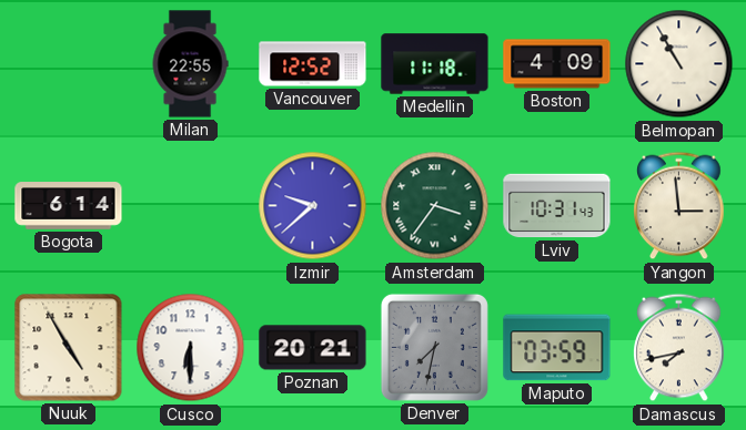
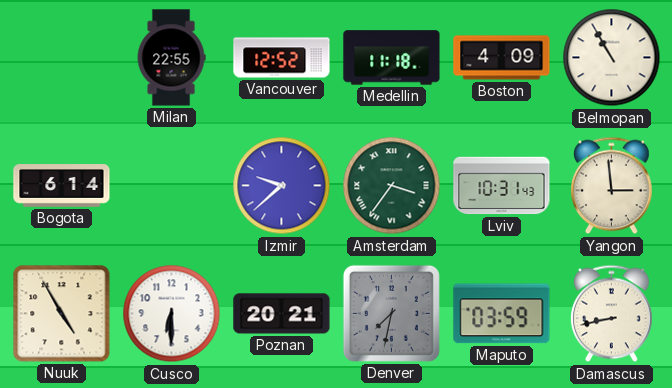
Damascus: 7:43 -> 8:43
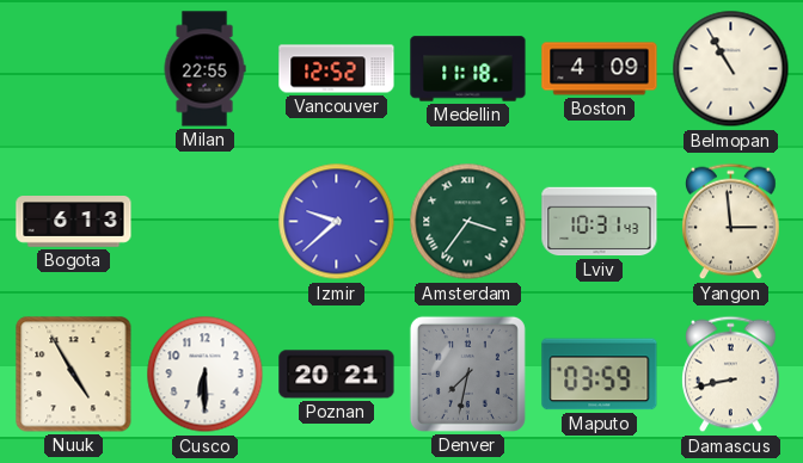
Bogota: 6:14 -> 6:13
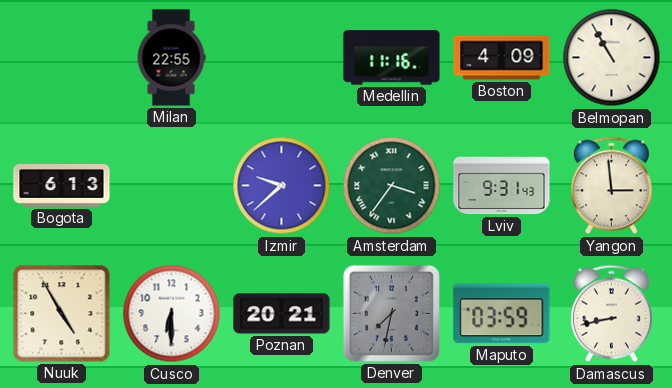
Vancouver: 12:52 -> none
Medellin: 11:18 -> 11:16
Lviv: 10:31 -> 9:31
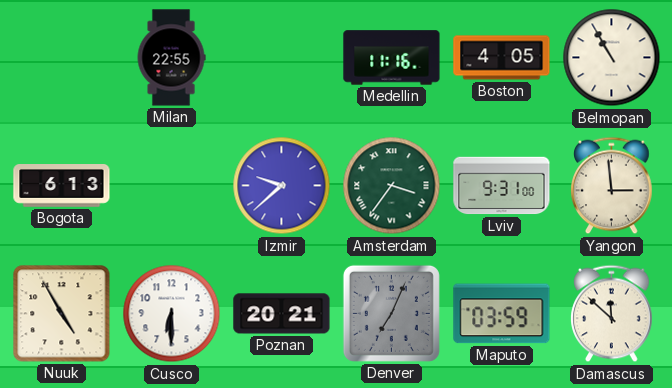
Boston: 4:09 -> 4:05
Lviv: 9:31:43 -> 9:31:00
Denver: 7:32 -> 7:04
Damascus: 8:43 -> 11:52
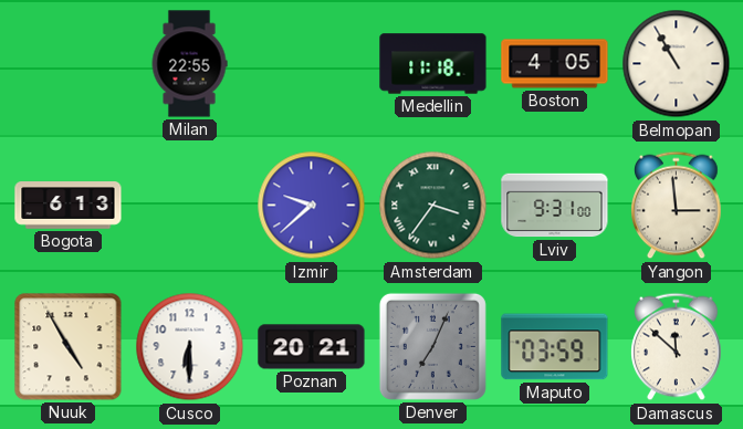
Medellin: 11:16 -> 11:18
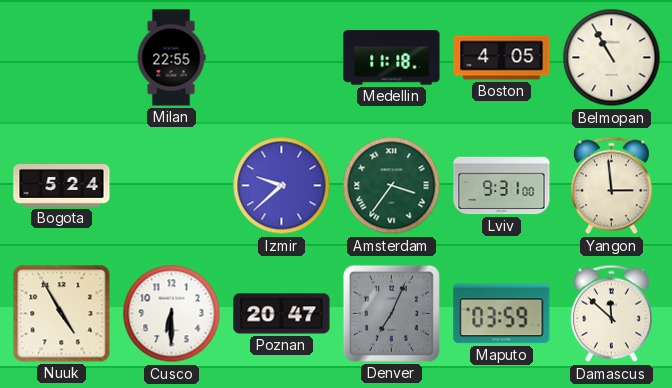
Bogota: 6:13 -> 5:24
Poznan: 20:21 -> 20:47
